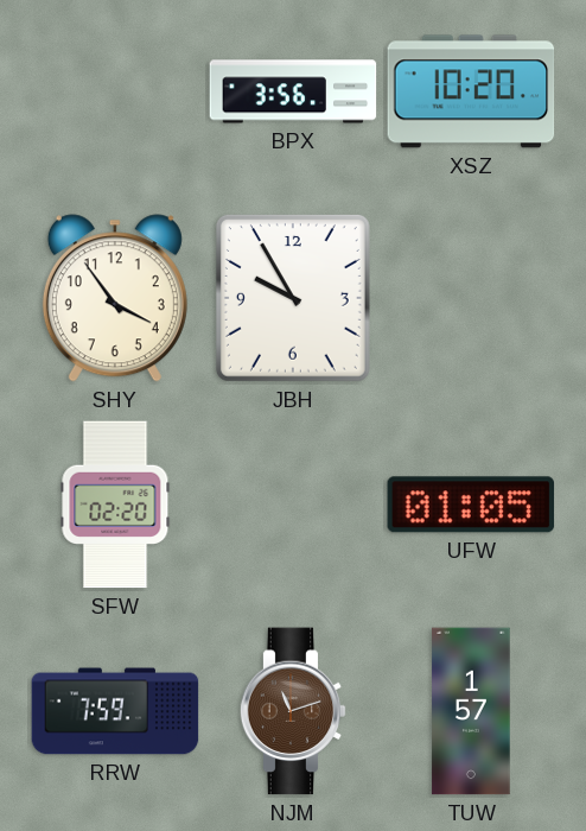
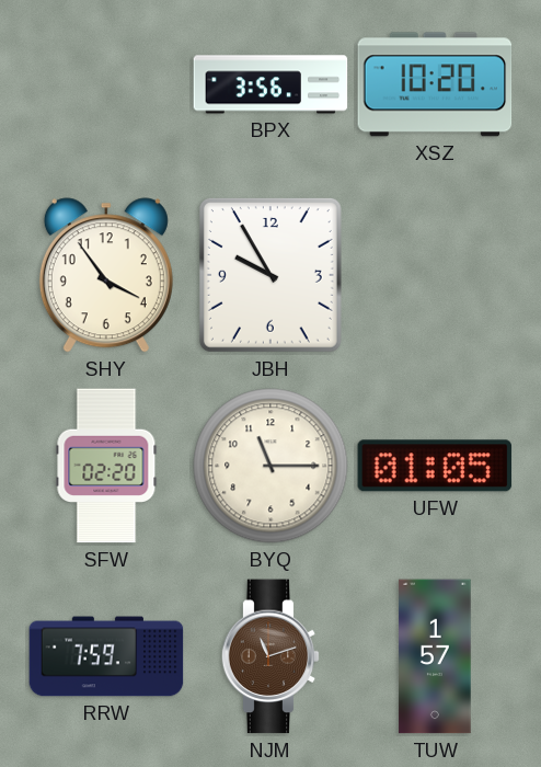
BYQ: none -> 11:15
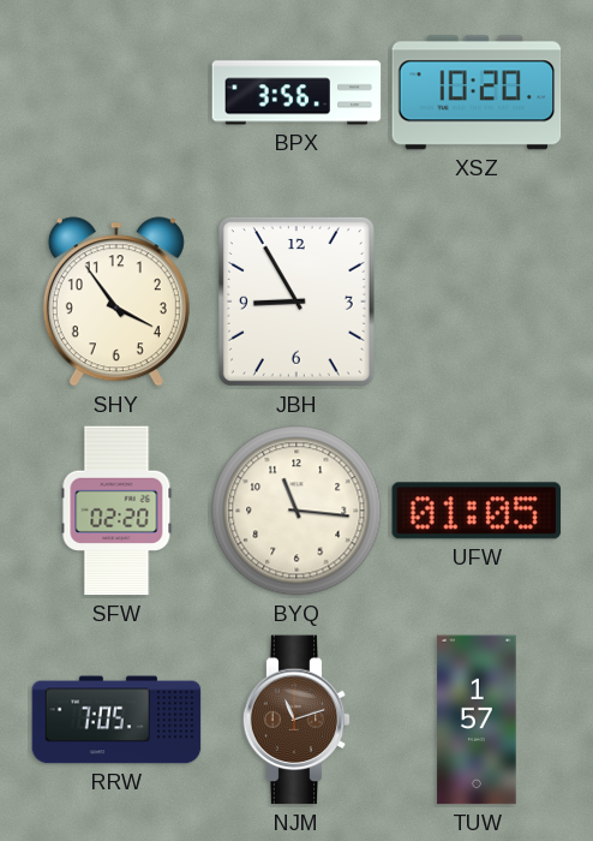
JBH: 9:55 -> 8:55
BYQ: 11:15 -> 11:16
RRW: 7:59 -> 7:05
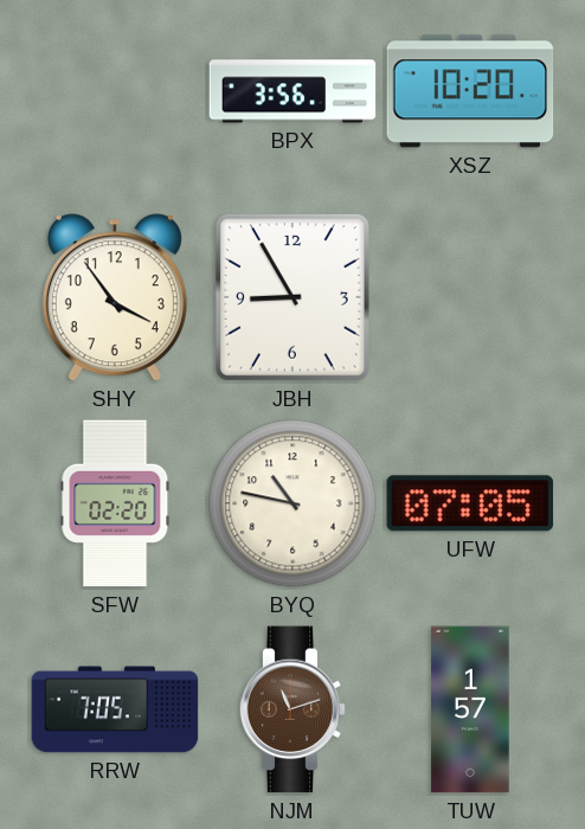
BYQ: 11:16 -> 10:47
UFW: 01:05 -> 07:05
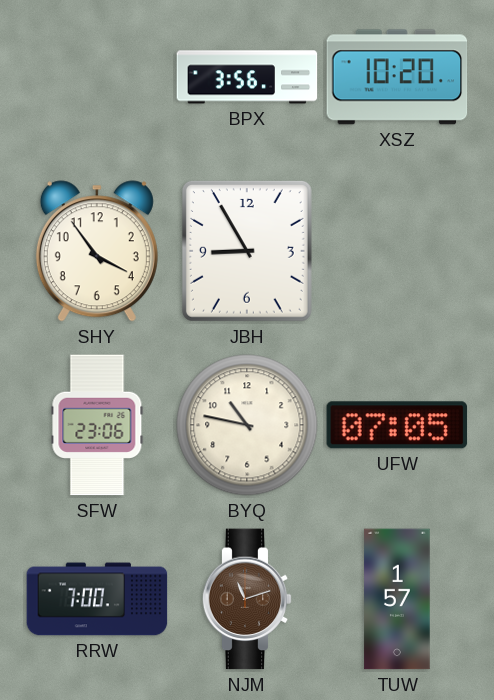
SFW: 02:20 -> 23:06
RRW: 7:05 -> 7:00
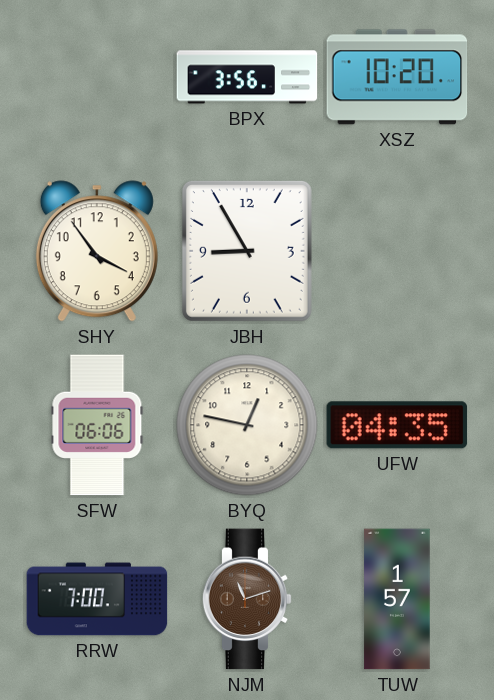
SFW: 23:06 -> 06:06
BYQ: 10:47 -> 12:47
UFW: 07:05 -> 04:35
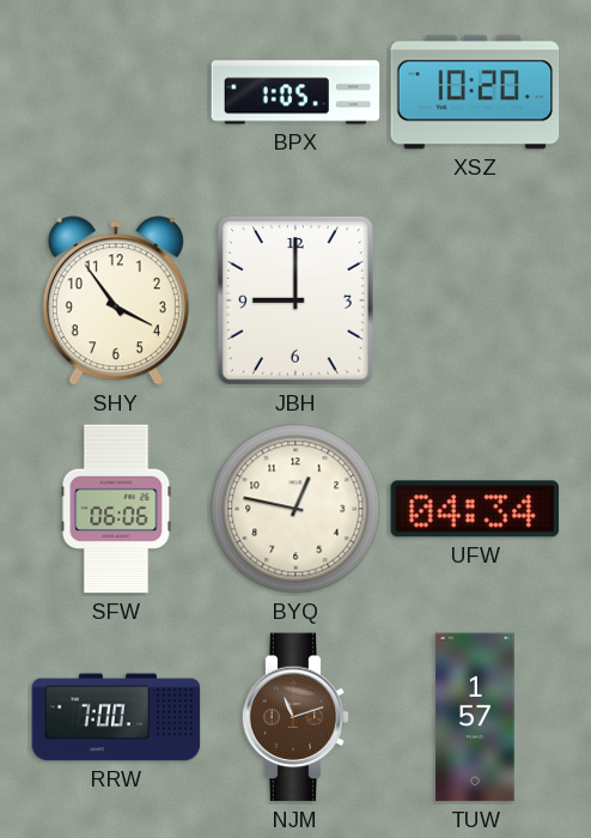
BPX: 3:56 -> 1:05
JBH: 8:55 -> 9:00
UFW: 04:35 -> 04:34
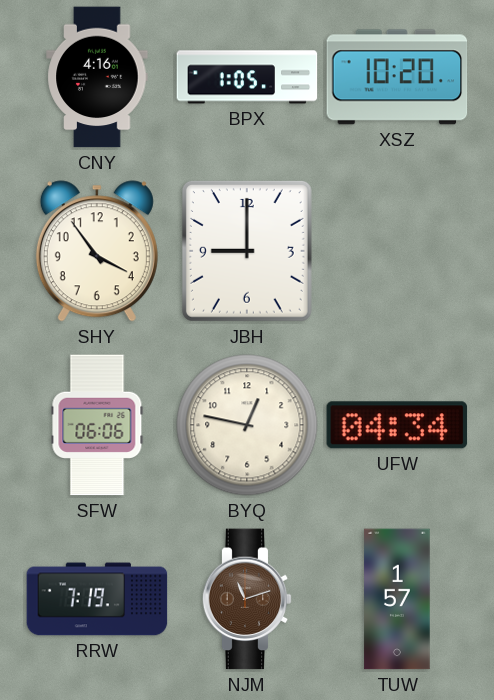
CNY: none -> 4:16
RRW: 7:00 -> 7:19
